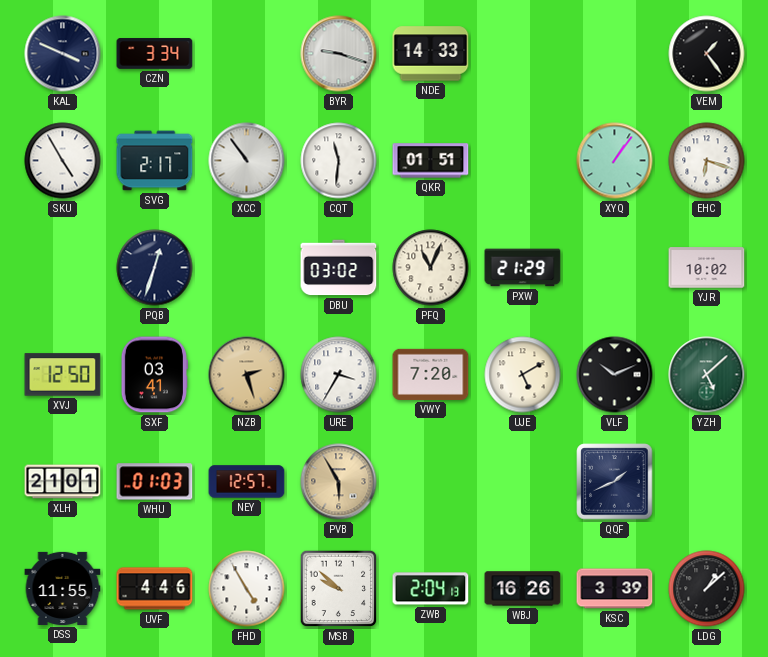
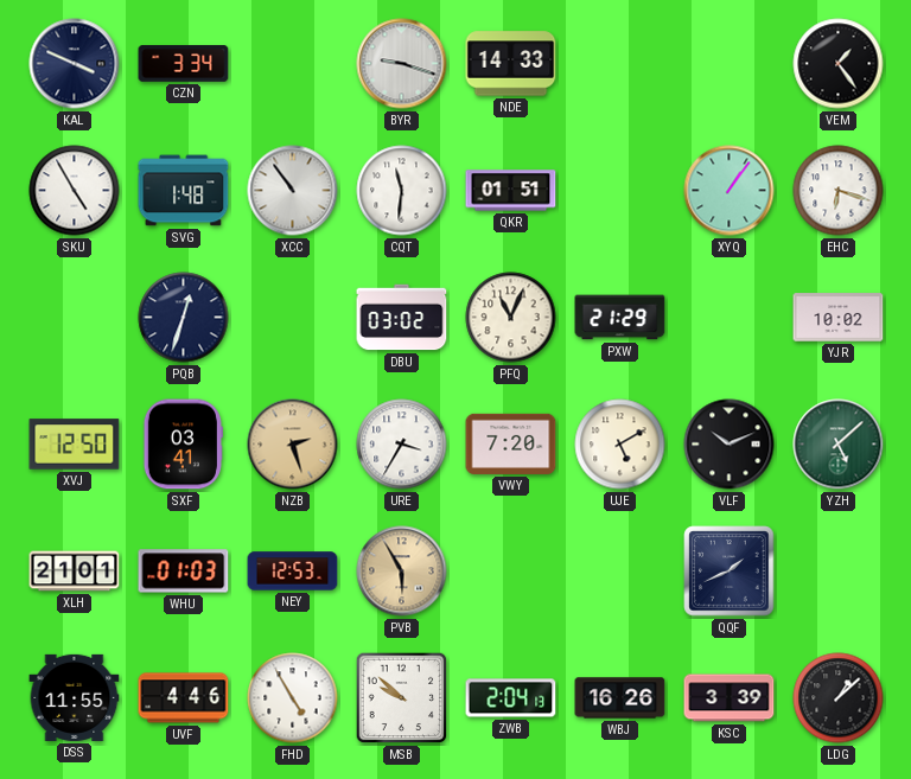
SVG: 2:17 -> 1:48
NEY: 12:57 -> 12:53
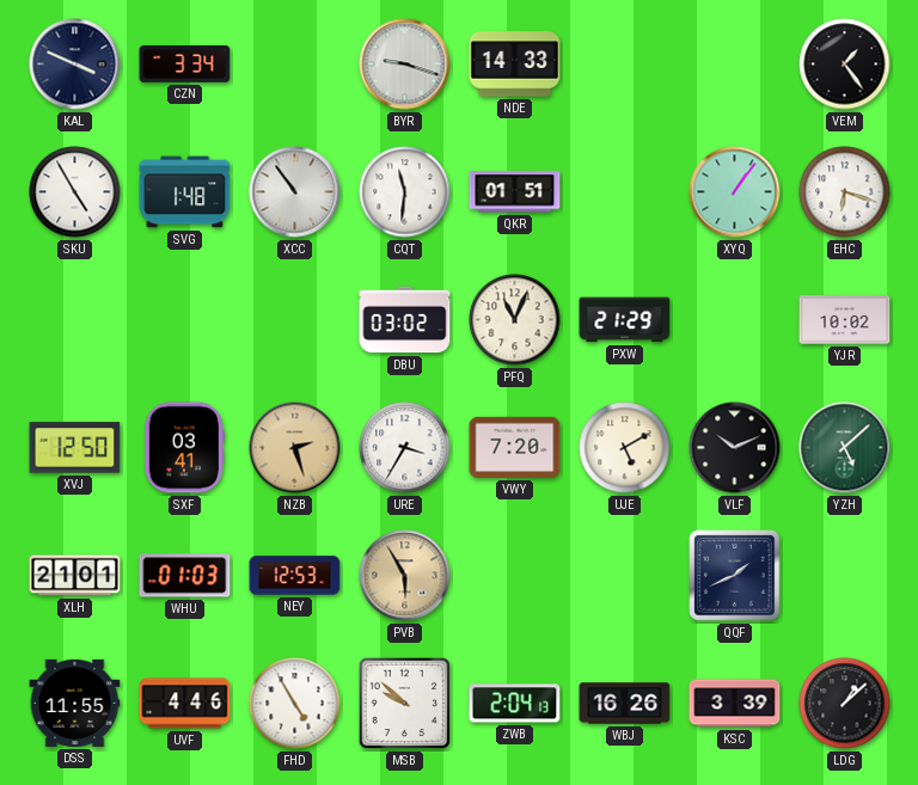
PQB: 12:33 -> none
